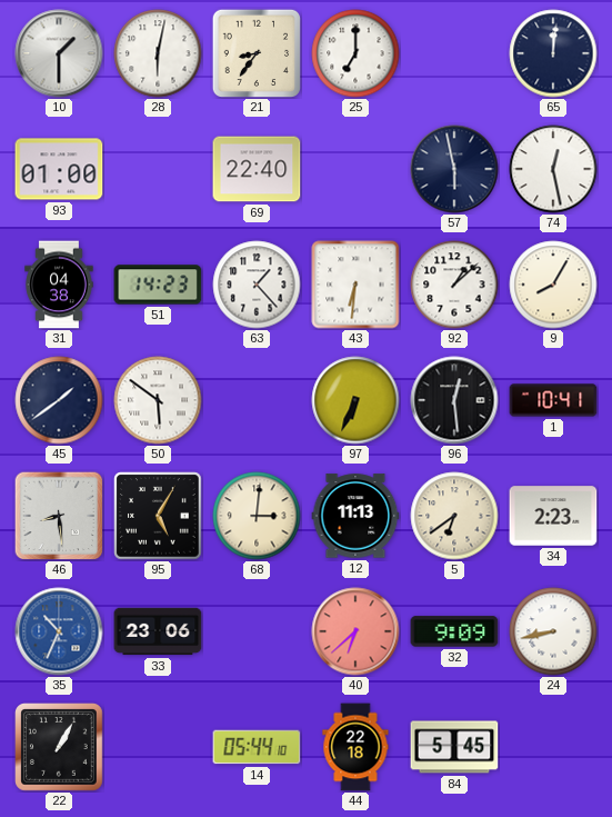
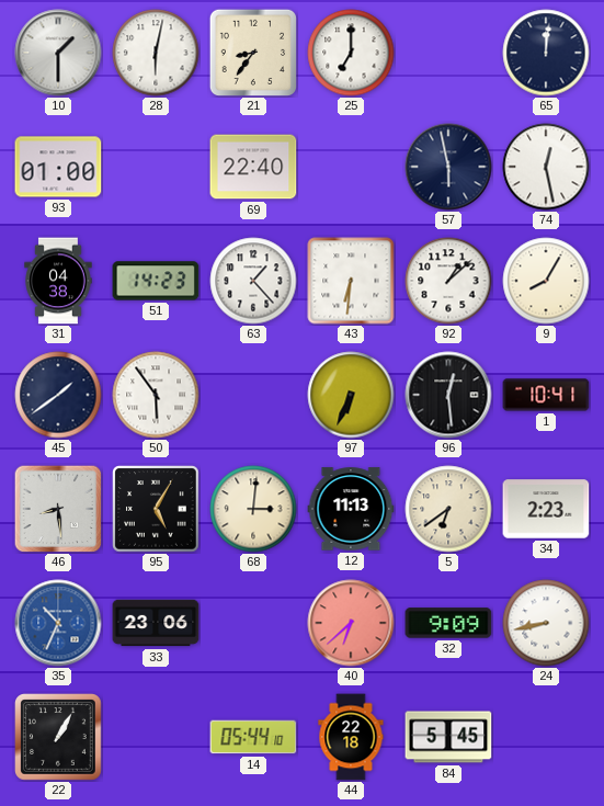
50: 5:51 -> 5:54
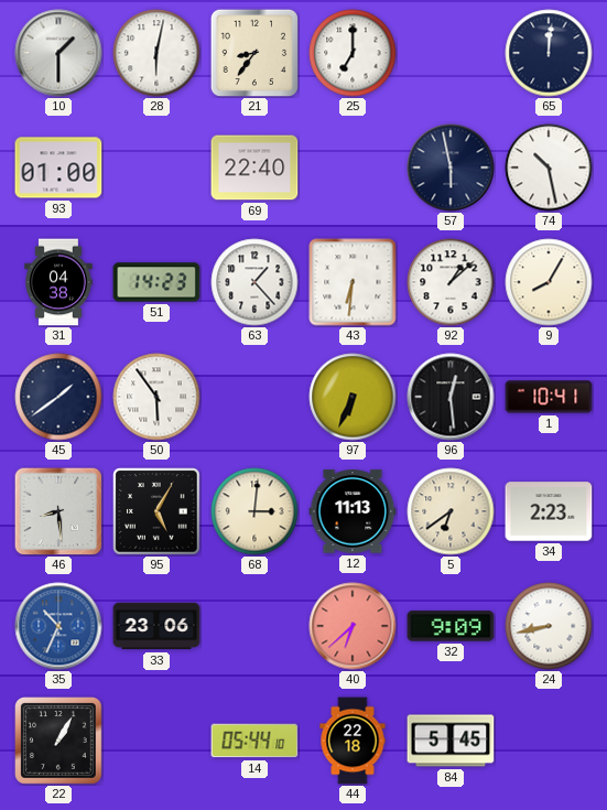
74: 12:28 -> 10:28
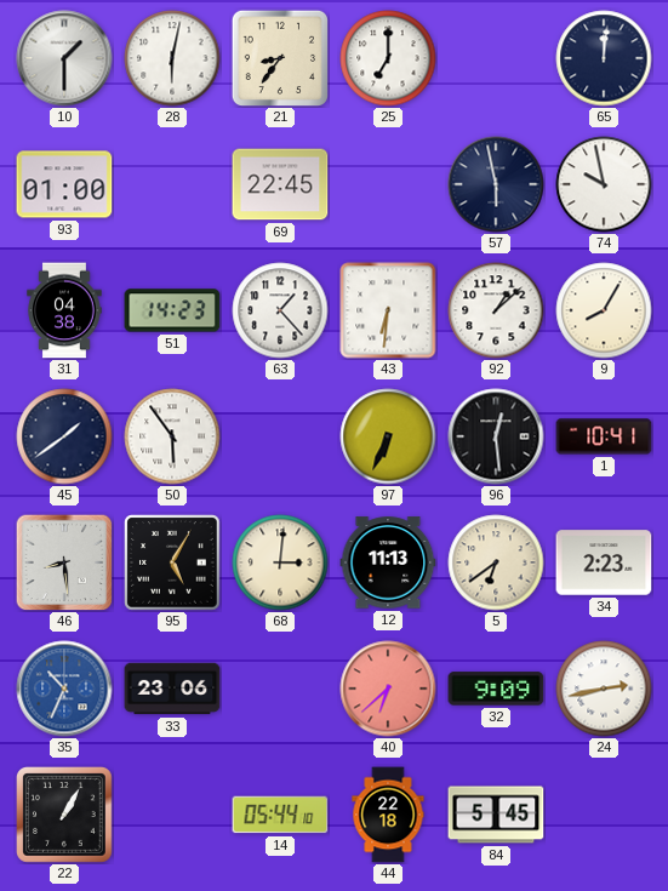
69: 22:40 -> 22:45
74: 10:28 -> 9:58
24: 8:43 -> 2:43
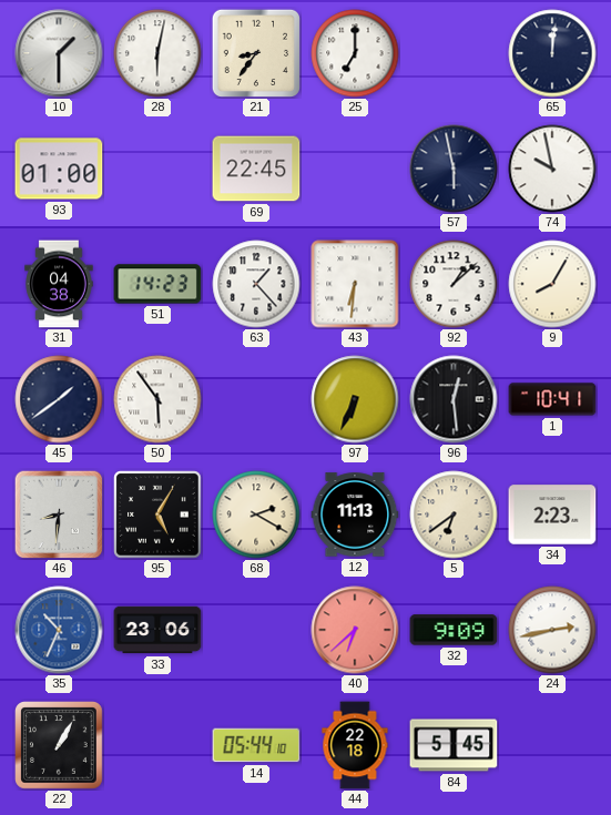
46: 8:29 -> 8:31
68: 3:01 -> 2:20
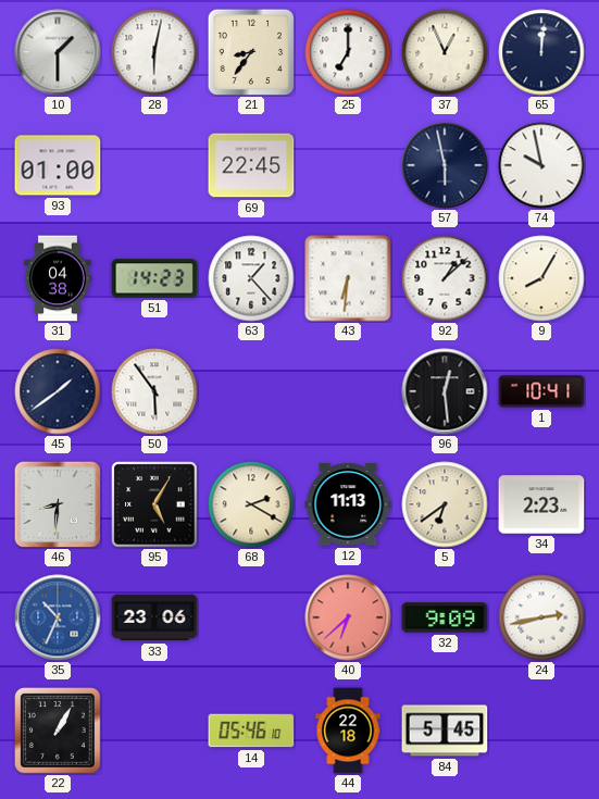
37: none -> 12:56
97: 6:34 -> none
14: 05:44 -> 05:46
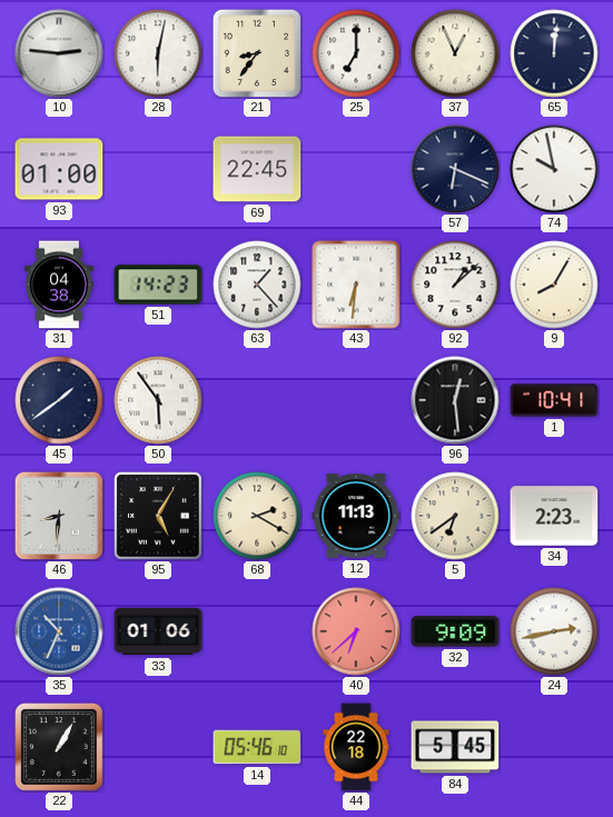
10: 1:30 -> 2:46
57: 5:58 -> 6:19
33: 23:06 -> 01:06
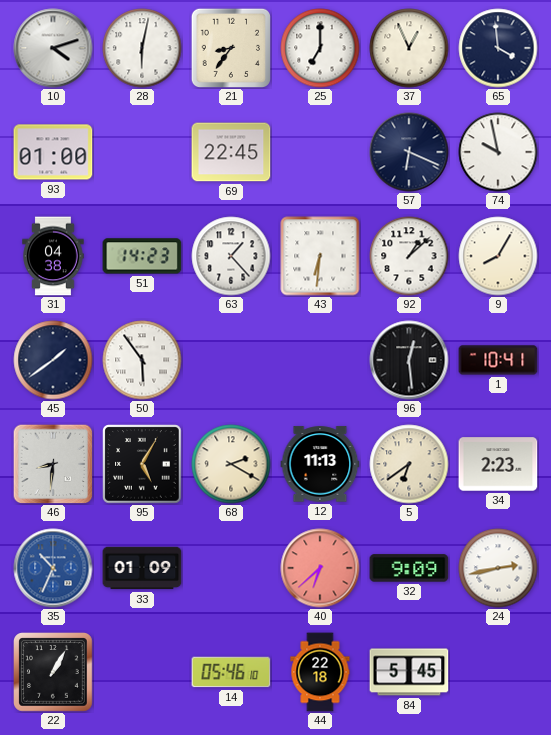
10: 2:46 -> 4:12
65: 12:01 -> 3:59
33: 01:06 -> 01:09
